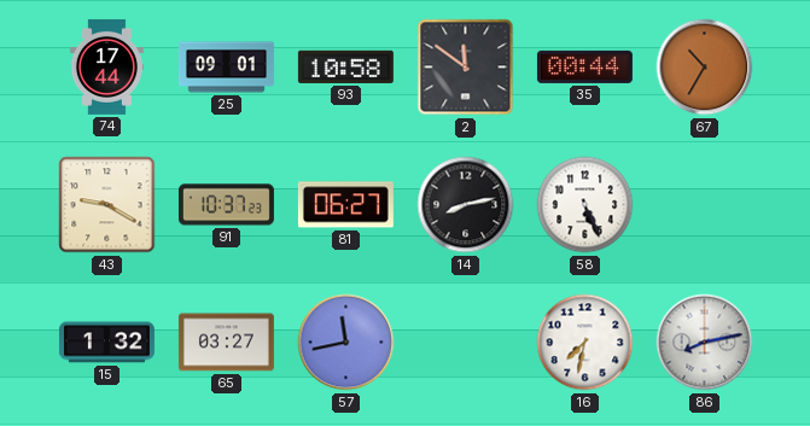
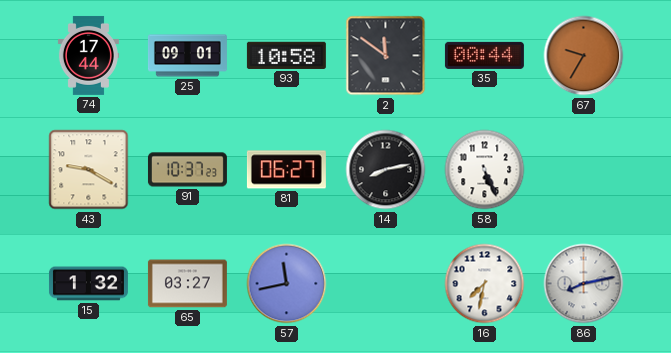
67: 10:35 -> 9:35
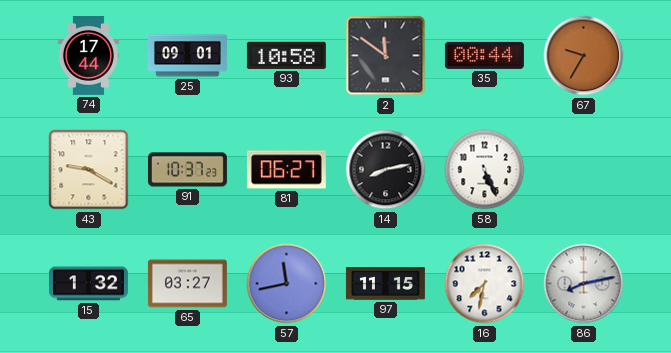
97: none -> 11:15
